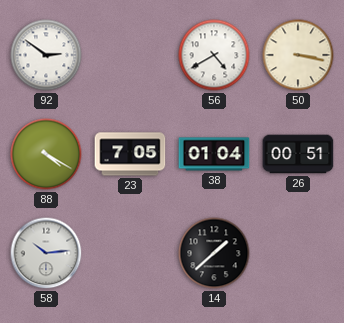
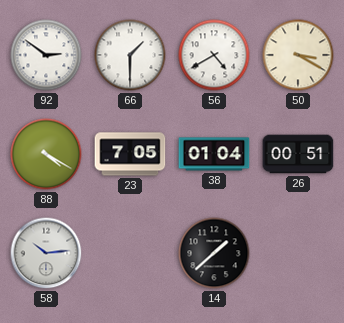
66: none -> 1:30
50: 3:17 -> 3:20
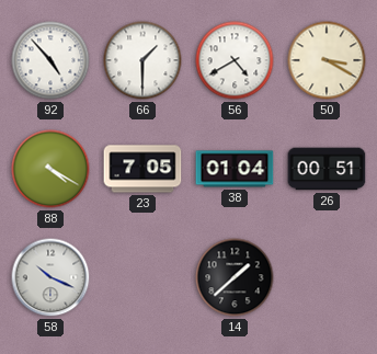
92: 2:51 -> 4:53
58: 10:14 -> 10:19
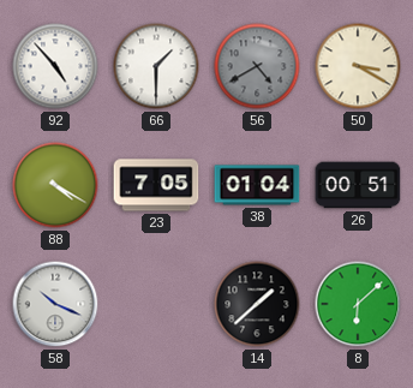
56 dial: white -> grey
8: none -> 6:08
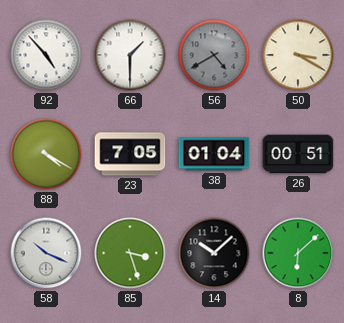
85: none -> 3:27
14: 1:38 -> 10:08
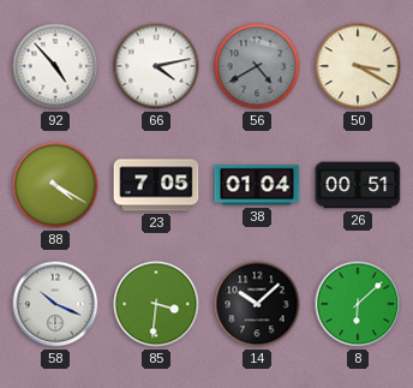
66: 1:30 -> 4:13
85: 3:27 -> 3:31
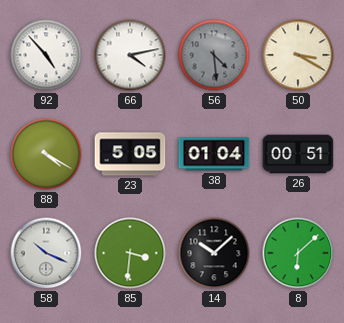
56: 4:40 -> 4:29
23: 7:05 -> 5:05
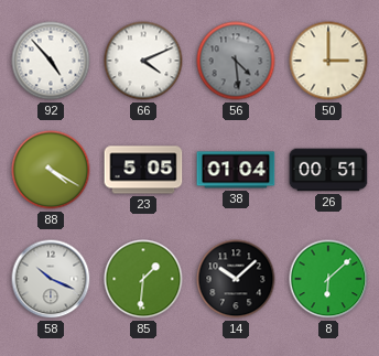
66: 4:13 -> 4:11
50: 3:20 -> 3:00
85: 3:31 -> 1:31
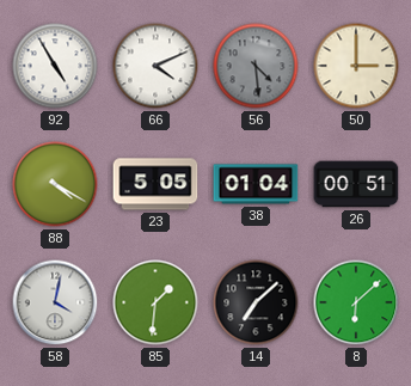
92: 4:53 -> 4:55
58: 10:19 -> 4:02
14: 10:08 -> 7:08
